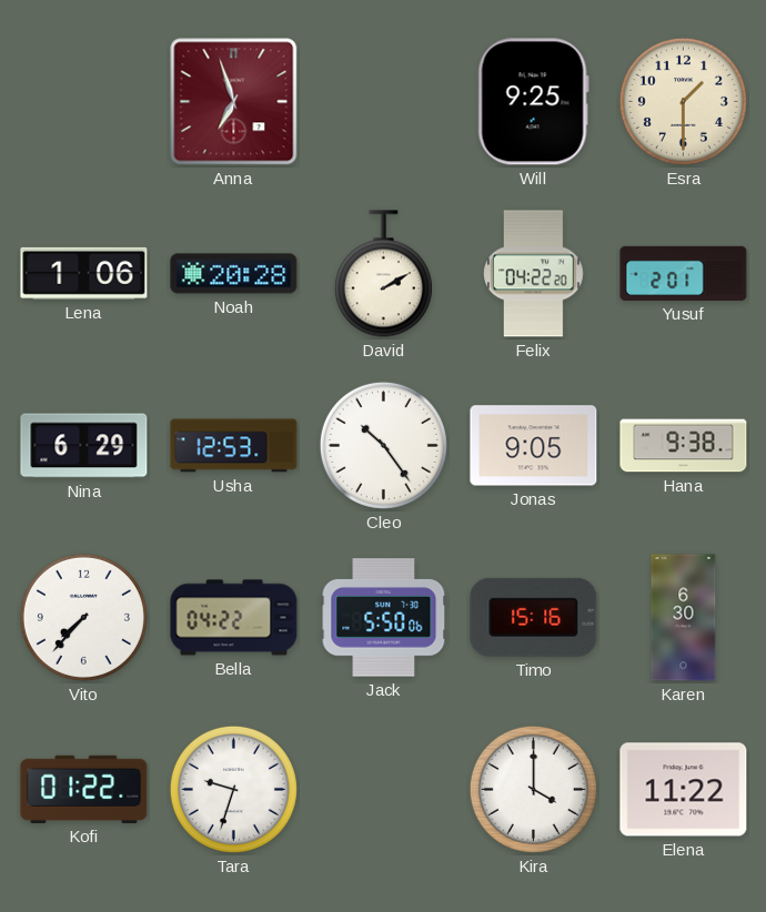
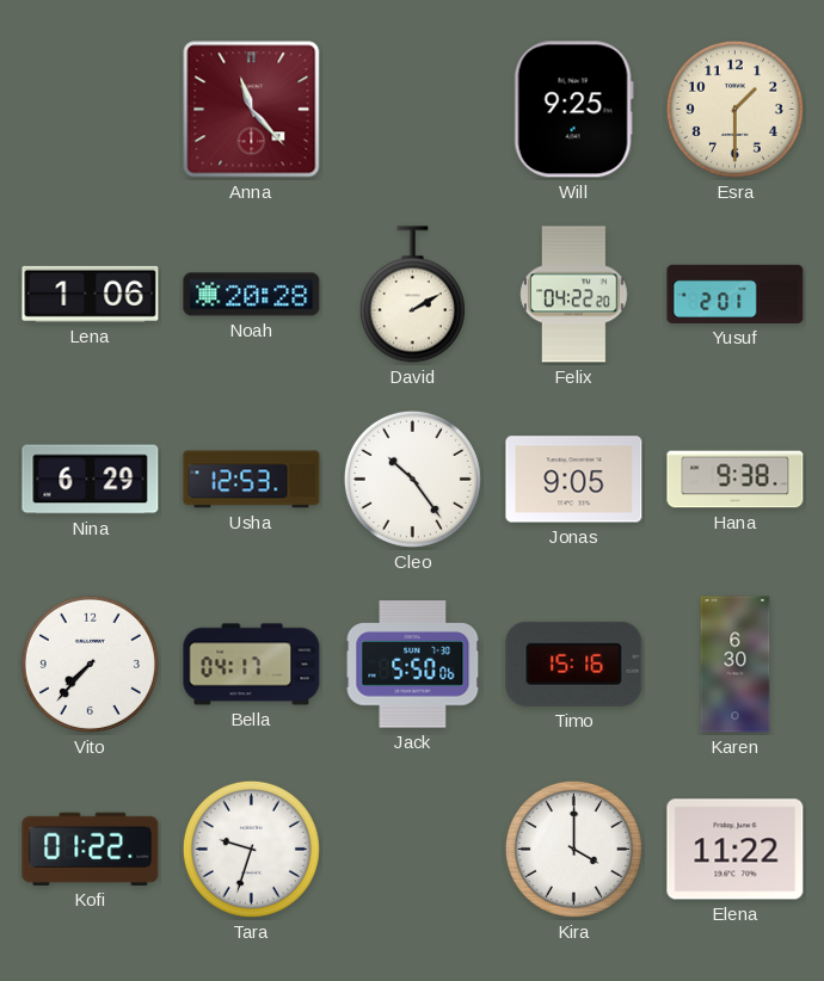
Anna: 6:57 -> 11:23
Bella: 04:22 -> 04:17
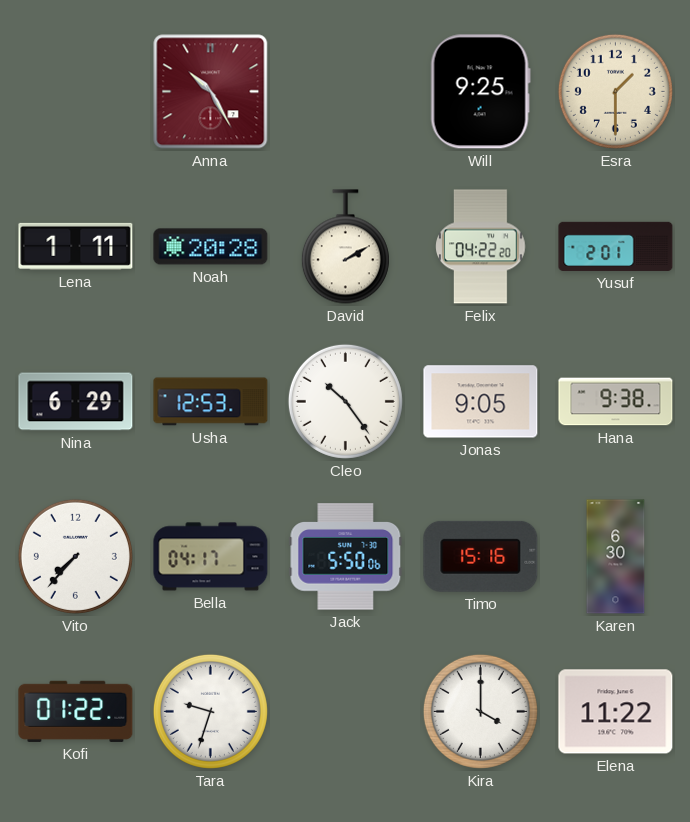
Anna: 11:23 -> 10:25
Lena: 1:06 -> 1:11
